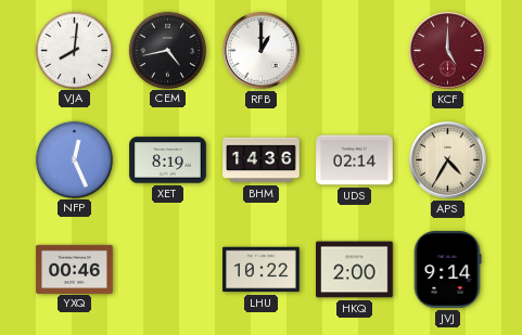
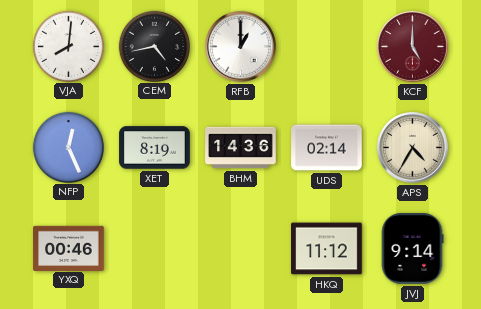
LHU: 10:22 -> none
HKQ: 2:00 -> 11:12
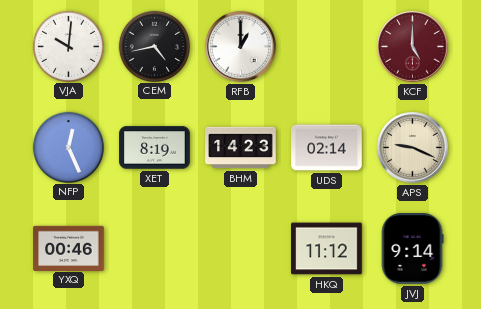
VJA: 8:01 -> 10:01
BHM: 14:36 -> 14:23
APS: 4:35 -> 9:19
